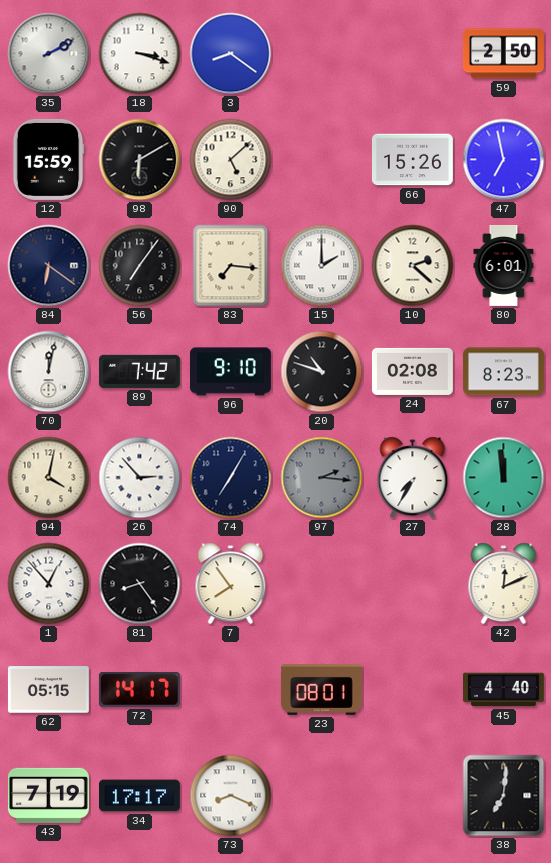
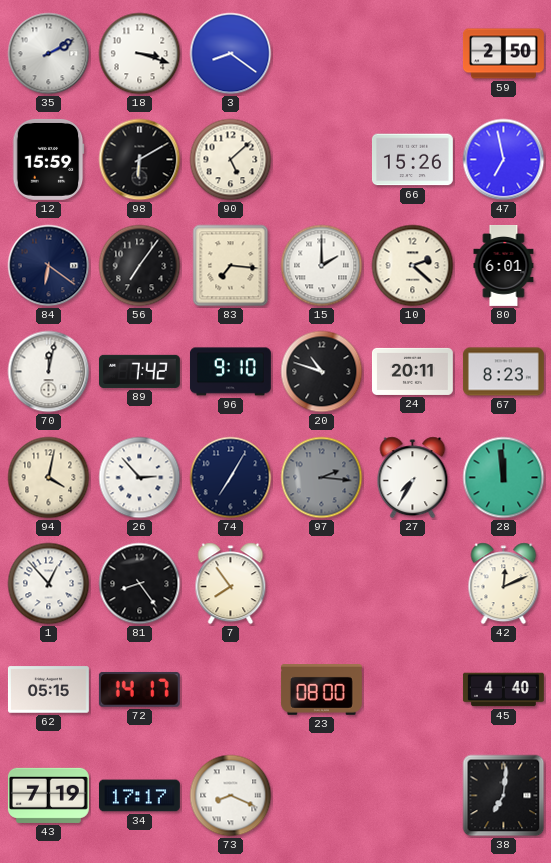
24: 02:08 -> 20:11
23: 08:01 -> 08:00
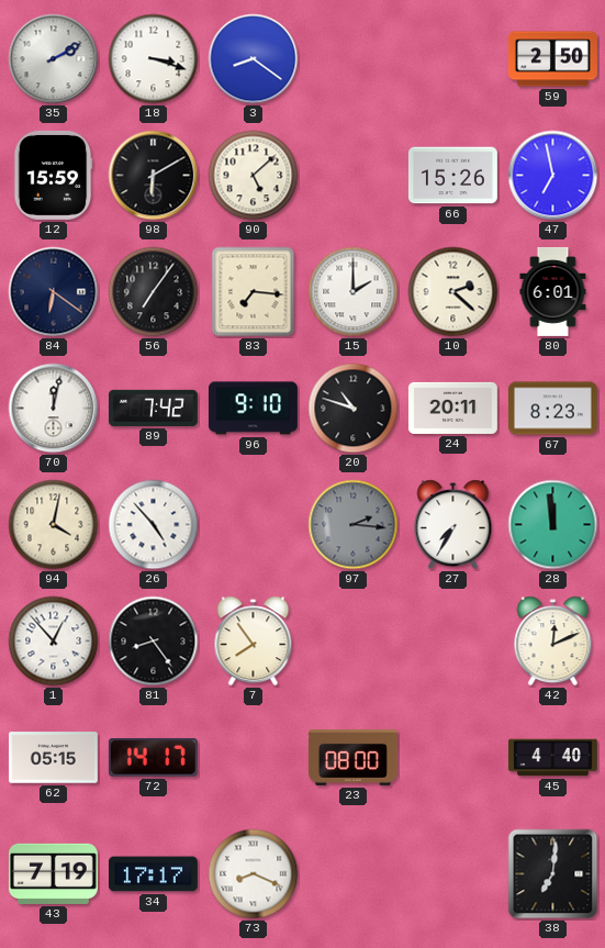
26: 2:53 -> 4:53
74: 7:05 -> none
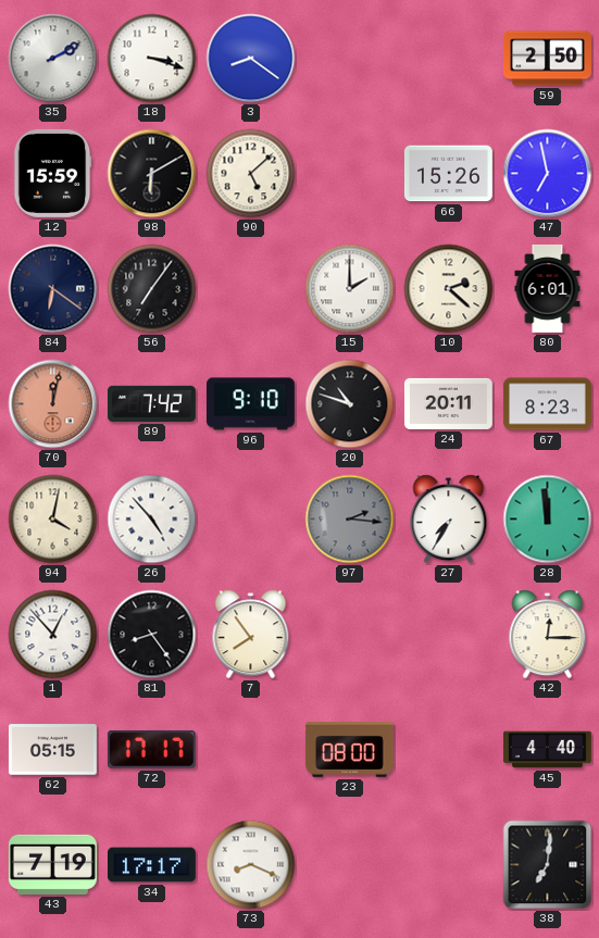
83: 7:16 -> none
70 dial: white -> salmon
42: 12:11 -> 12:15
72: 14:17 -> 17:17
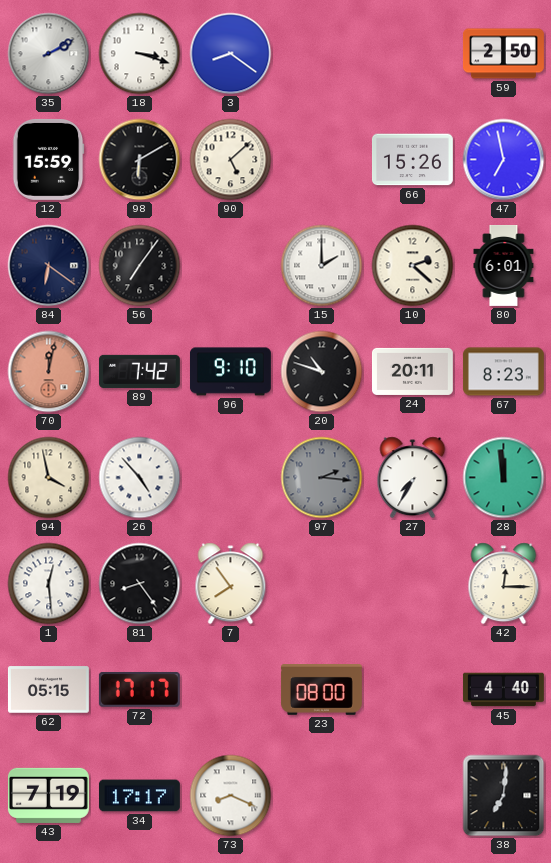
94: 4:02 -> 3:58
1: 12:53 -> 12:29
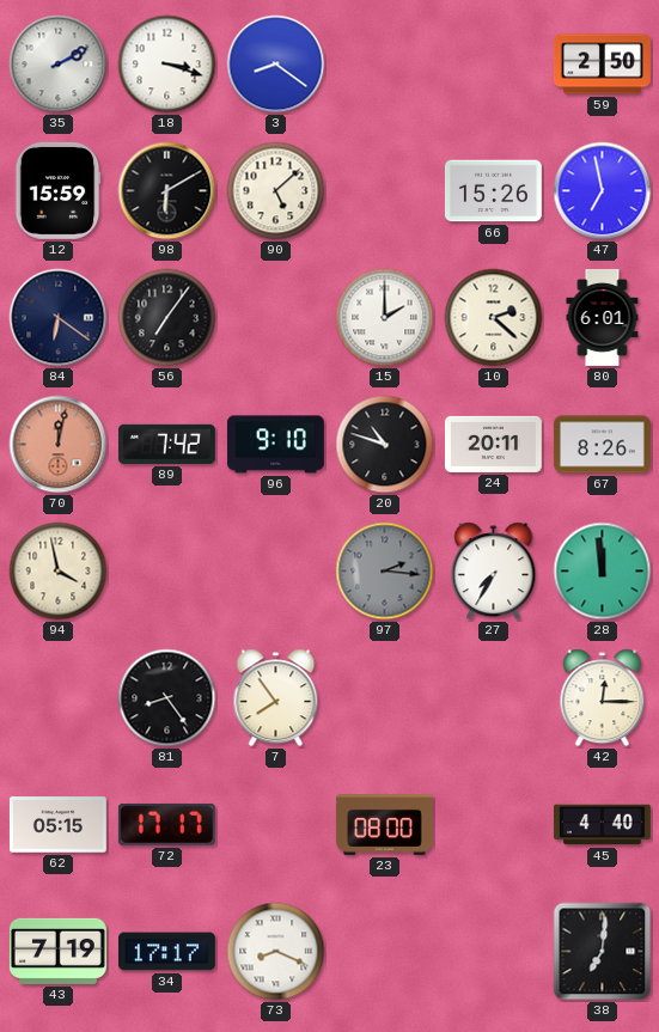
67: 8:23 -> 8:26
26: 4:53 -> none
1: 12:29 -> none
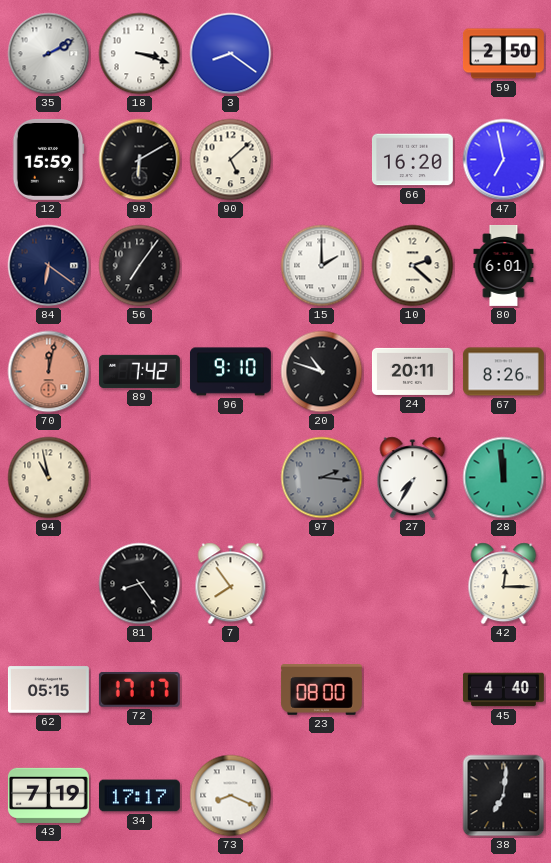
66: 15:26 -> 16:20
94: 3:58 -> 10:58
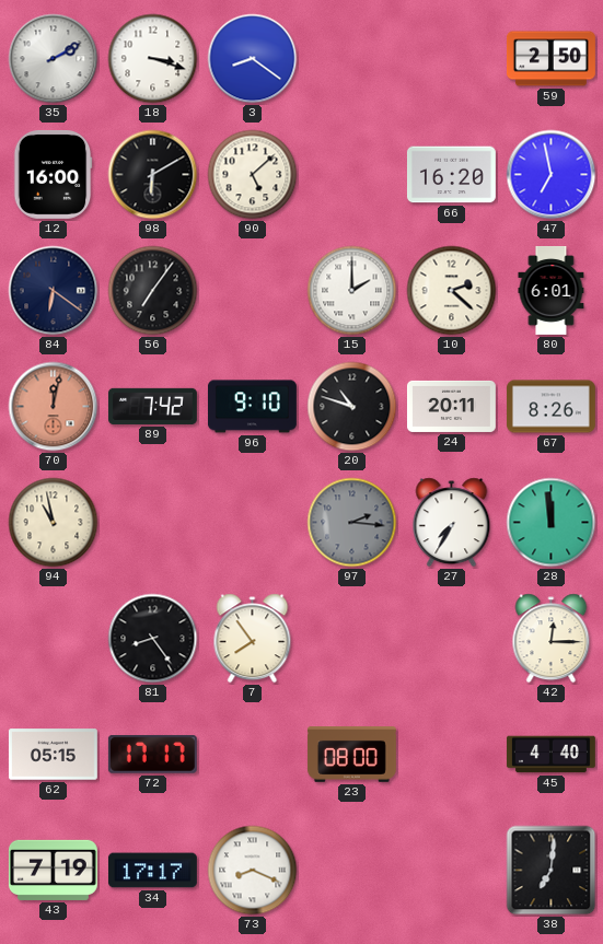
12: 15:59 -> 16:00
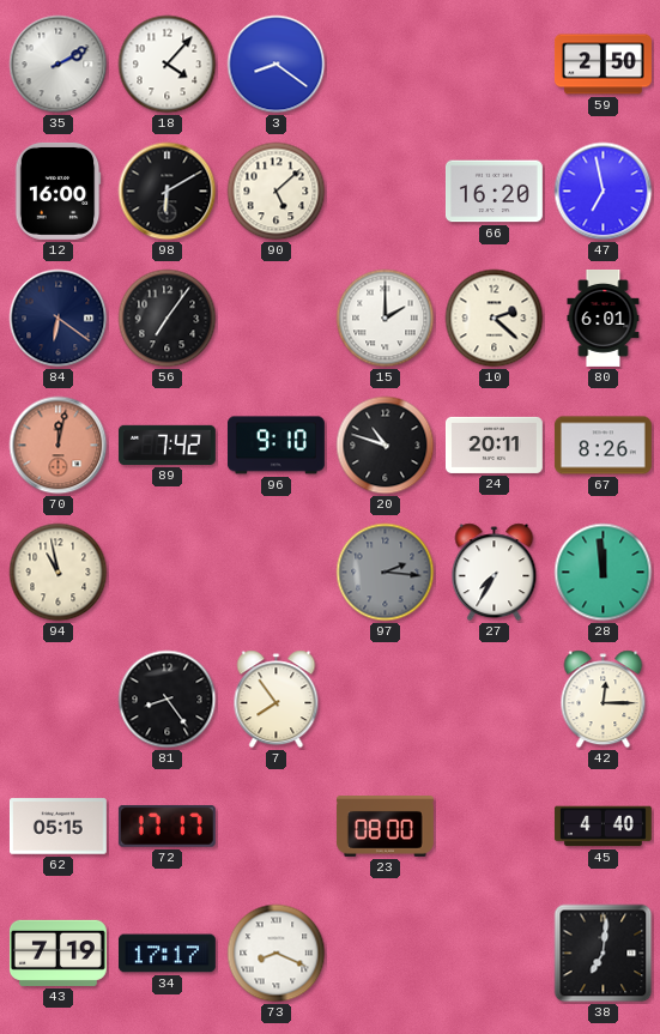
18: 3:18 -> 4:07
